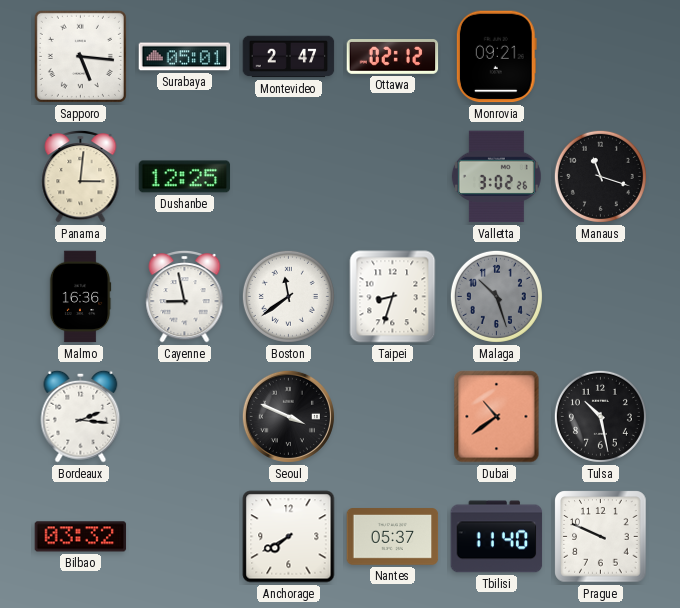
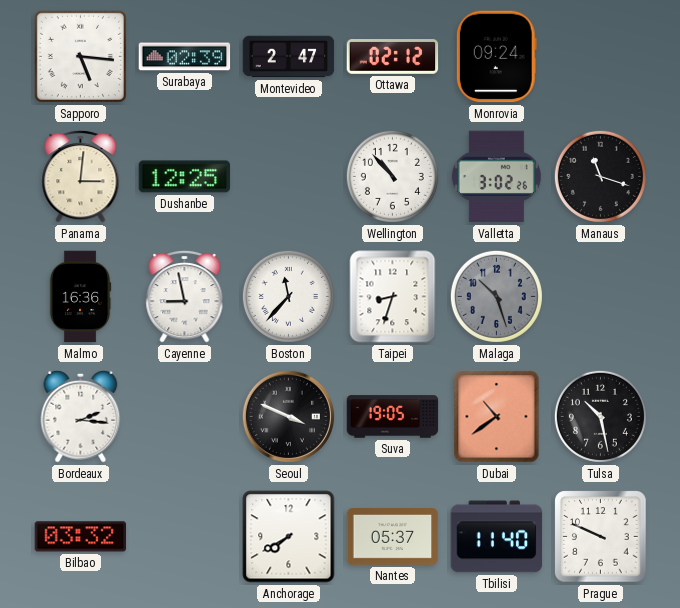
Surabaya: 05:01 -> 02:39
Monrovia: 09:21 -> 09:24
Wellington: none -> 10:53
Boston: 11:39 -> 11:37
Suva: none -> 19:05
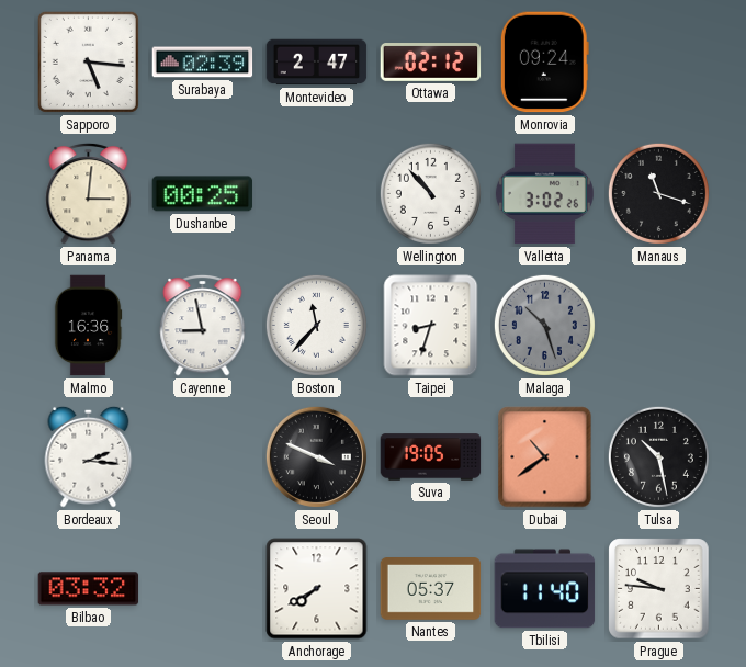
Dushanbe: 12:25 -> 00:25
Prague: 9:49 -> 9:46
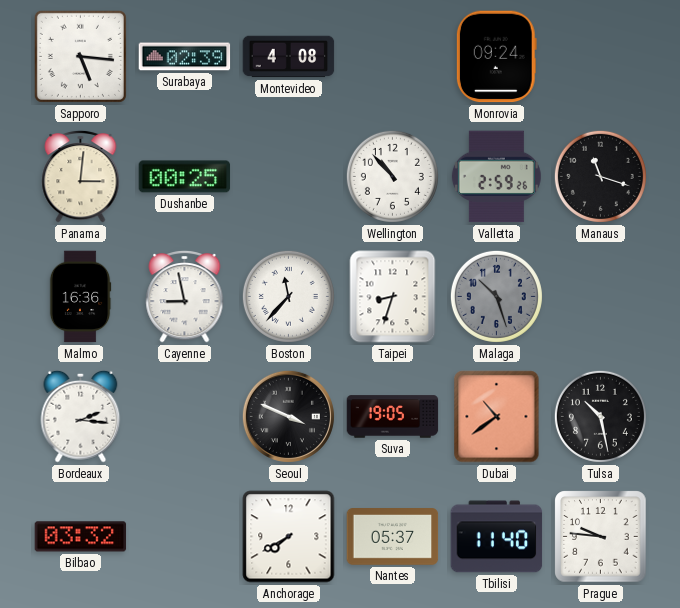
Montevideo: 2:47 -> 4:08
Ottawa: 02:12 -> none
Valletta: 3:02 -> 2:59
